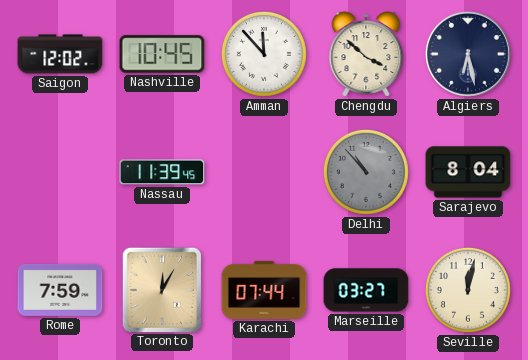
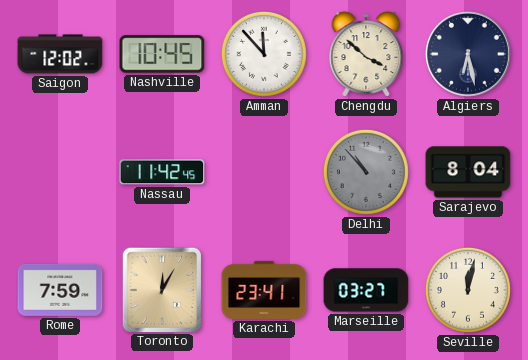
Nassau: 11:39 -> 11:42
Karachi: 07:44 -> 23:41
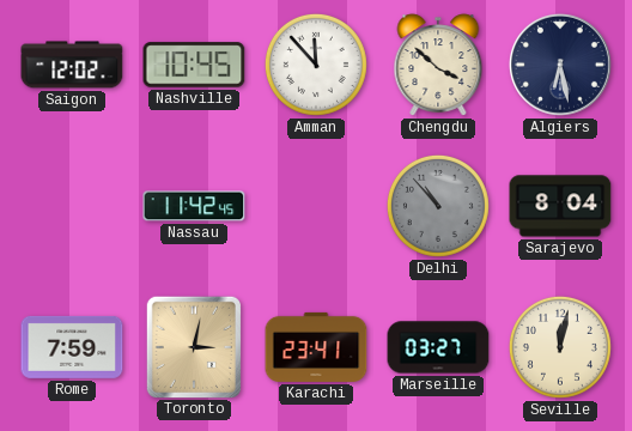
Toronto: 12:05 -> 3:02
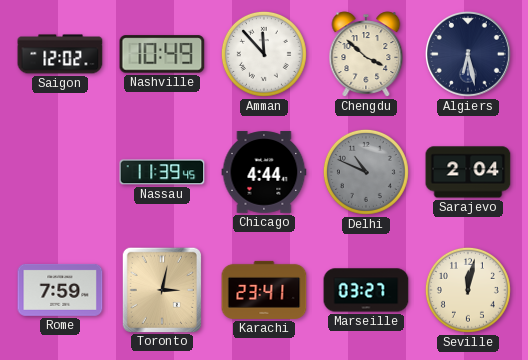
Nashville: 10:45 -> 10:49
Nassau: 11:42 -> 11:39
Chicago: none -> 4:44
Delhi: 10:53 -> 10:49
Sarajevo: 8:04 -> 2:04
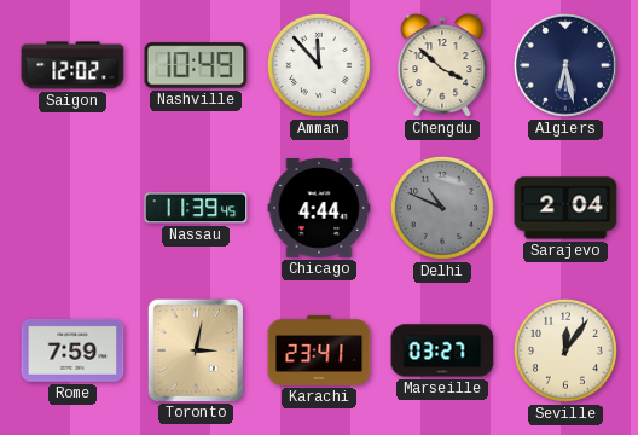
Seville: 12:02 -> 12:06
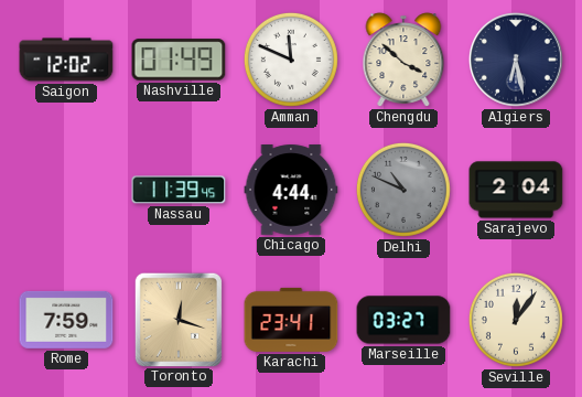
Nashville: 10:49 -> 01:49
Amman: 11:53 -> 11:49
Toronto: 3:02 -> 12:18
